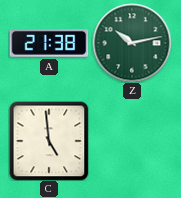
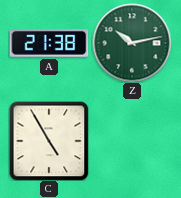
C: 4:59 -> 4:55
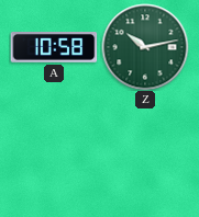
A: 21:38 -> 10:58
C: 4:55 -> none
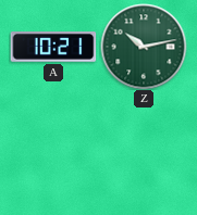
A: 10:58 -> 10:21
